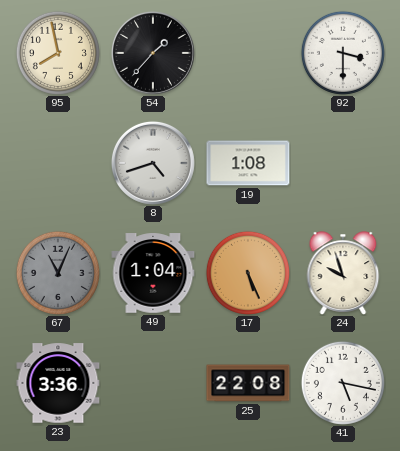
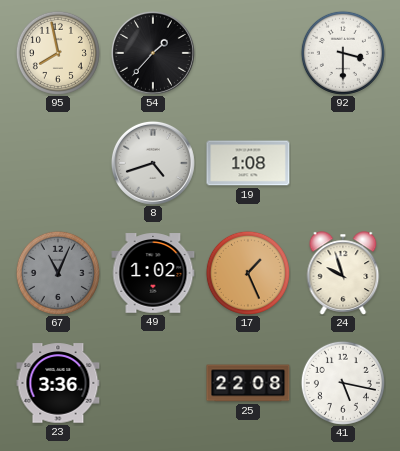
49: 1:04 -> 1:02
17: 5:26 -> 1:26
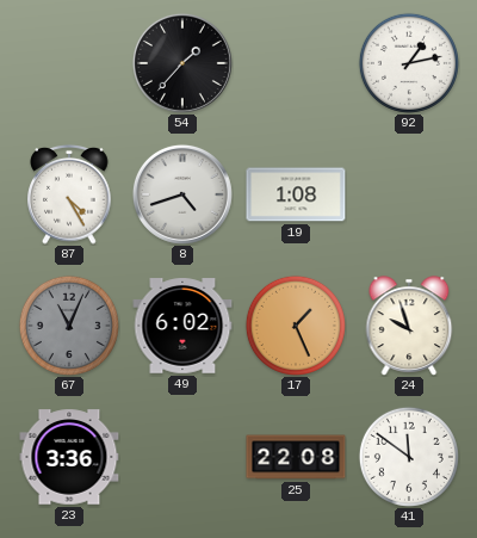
95: 7:58 -> none
92: 3:30 -> 1:13
87: none -> 4:25
49: 1:02 -> 6:02
41: 5:17 -> 11:51
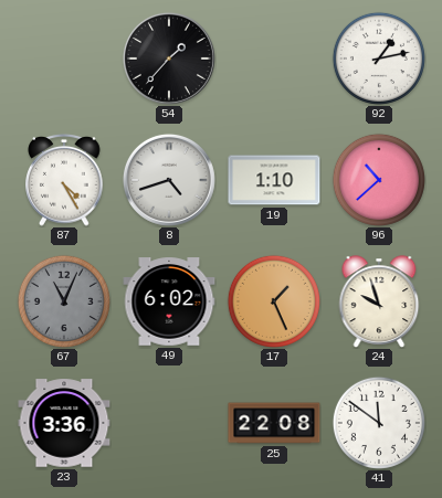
19: 1:08 -> 1:10
96: none -> 10:38
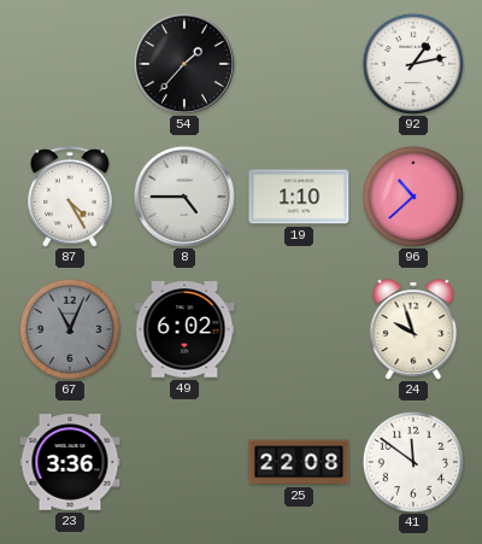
8: 4:42 -> 4:45
17: 1:26 -> none
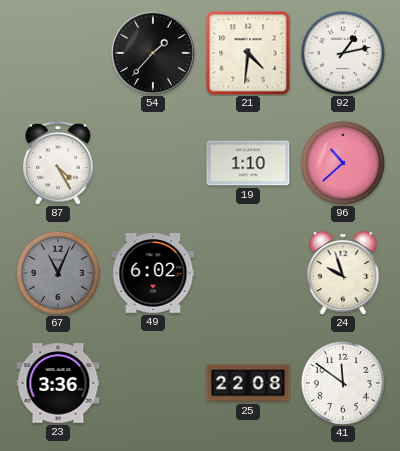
21: none -> 4:31
8: 4:45 -> none
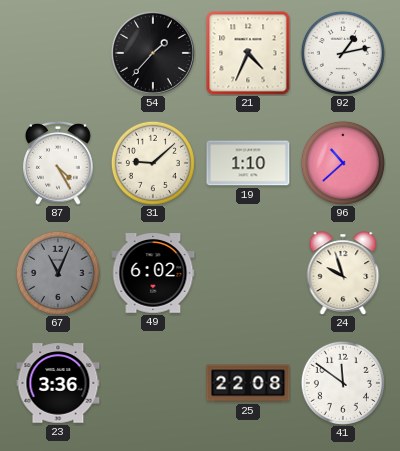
21: 4:31 -> 4:34
31: none -> 9:08
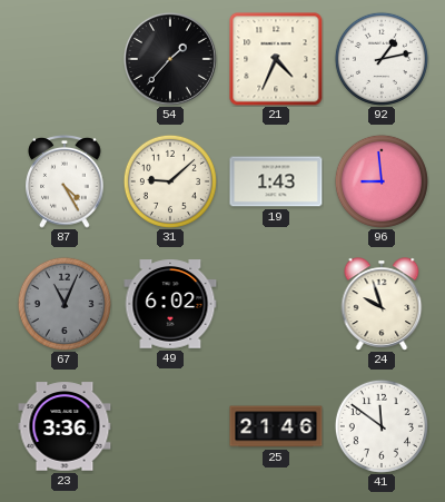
19: 1:10 -> 1:43
96: 10:38 -> 8:59
25: 22:08 -> 21:46
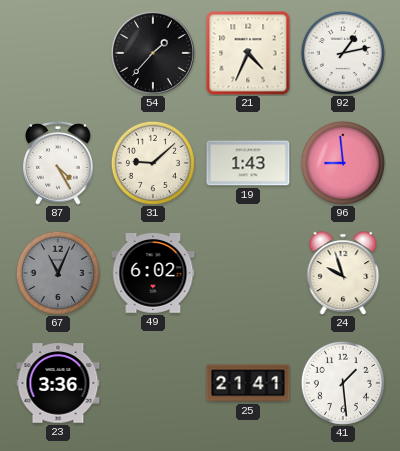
25: 21:46 -> 21:41
41: 11:51 -> 1:29
